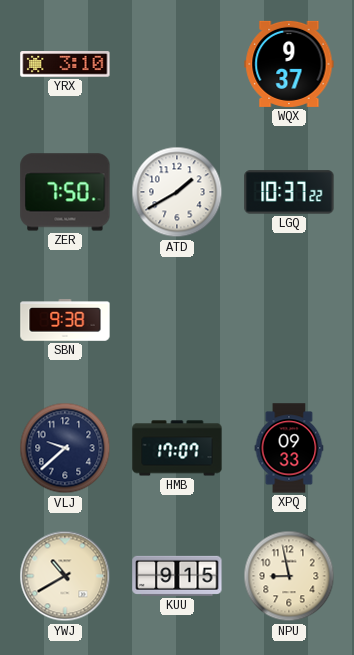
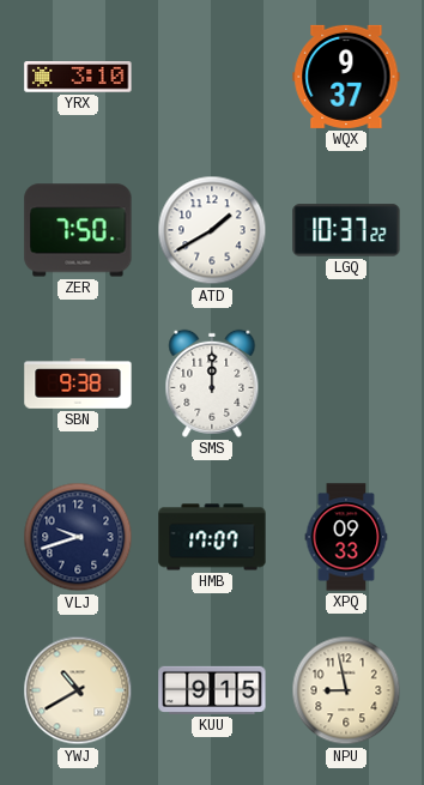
SMS: none -> 12:00
VLJ: 9:38 -> 9:42
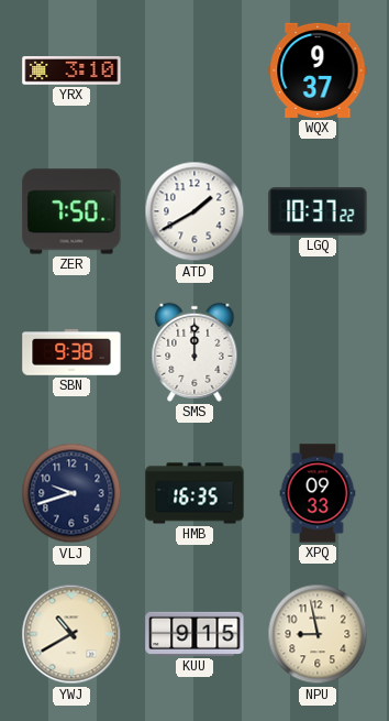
HMB: 17:07 -> 16:35
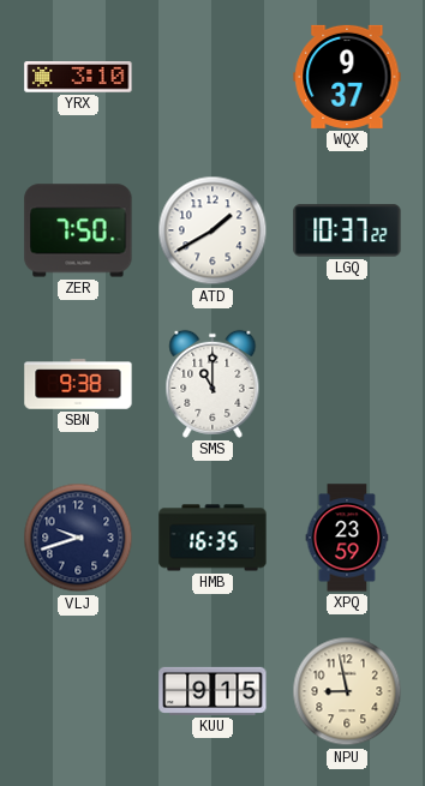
SMS: 12:00 -> 11:00
XPQ: 09:33 -> 23:59
YWJ: 10:40 -> none
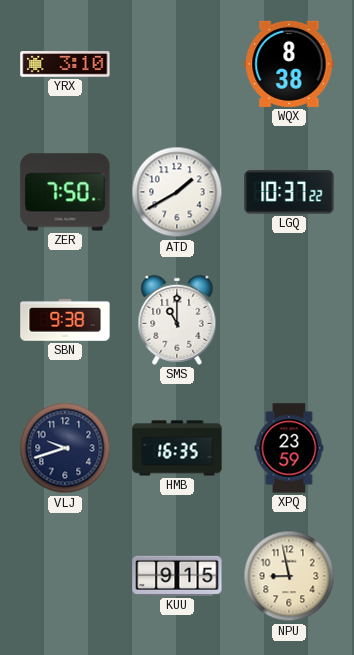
WQX: 9:37 -> 8:38
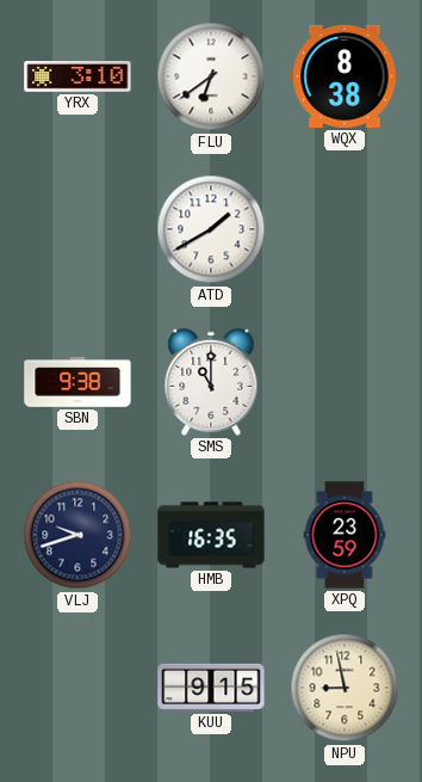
FLU: none -> 6:39
ZER: 7:50 -> none
LGQ: 10:37 -> none
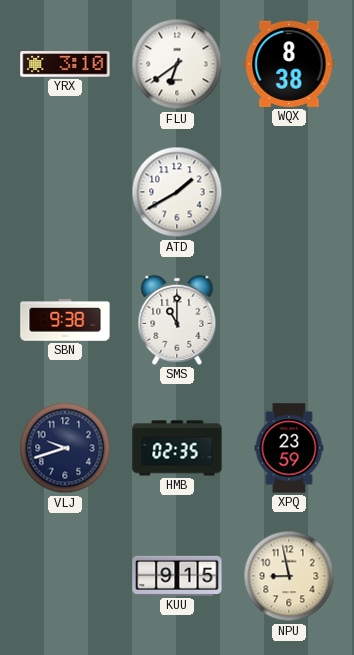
HMB: 16:35 -> 02:35
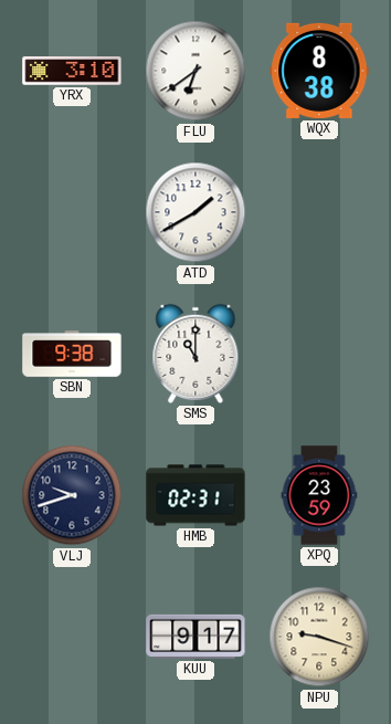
HMB: 02:35 -> 02:31
KUU: 9:15 -> 9:17
NPU: 8:58 -> 9:18
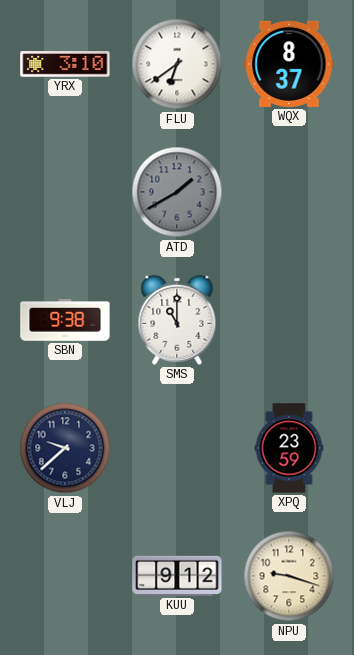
WQX: 8:38 -> 8:37
ATD dial: white -> grey
VLJ: 9:42 -> 9:38
HMB: 02:31 -> none
KUU: 9:17 -> 9:12
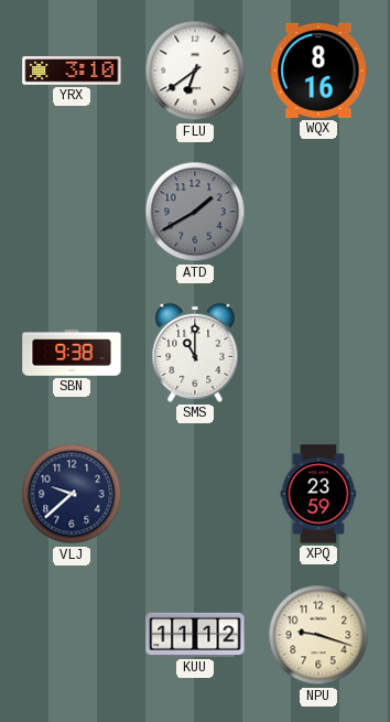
WQX: 8:37 -> 8:16
KUU: 9:12 -> 11:12
